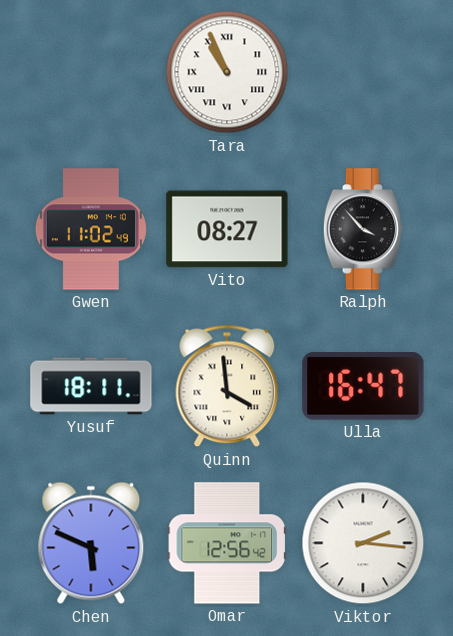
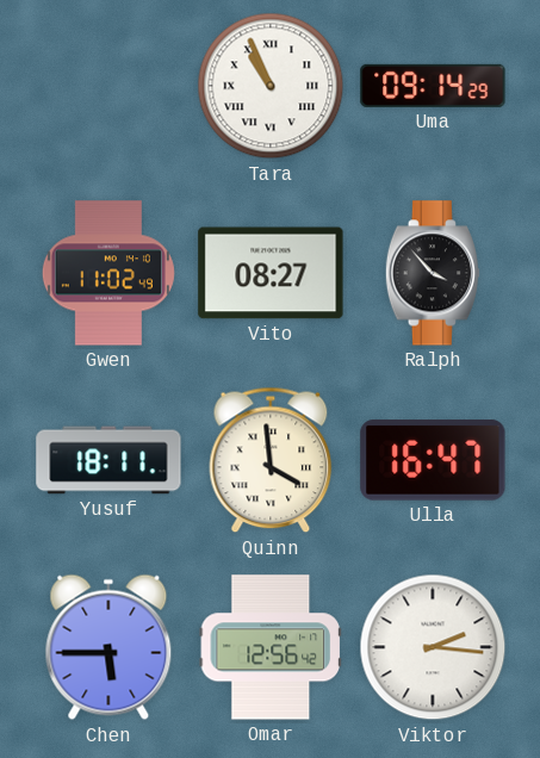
Uma: none -> 09:14
Chen: 5:49 -> 5:45
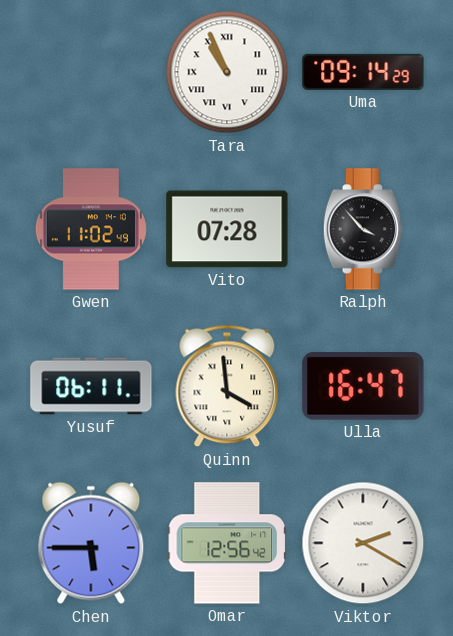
Vito: 08:27 -> 07:28
Yusuf: 18:11 -> 06:11
Viktor: 2:16 -> 2:20
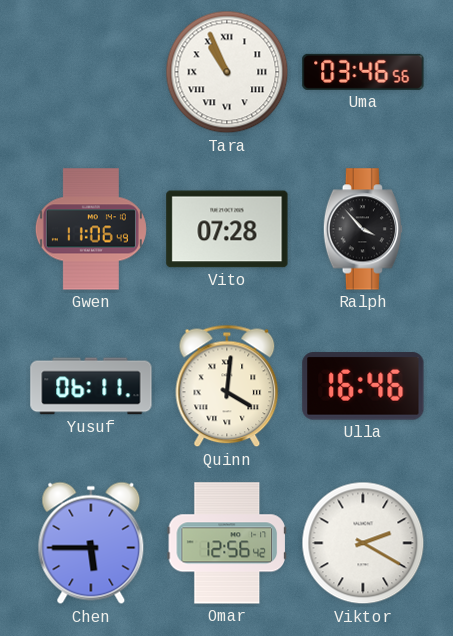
Uma: 09:14 -> 03:46
Gwen: 11:02 -> 11:06
Quinn: 3:59 -> 4:01
Ulla: 16:47 -> 16:46
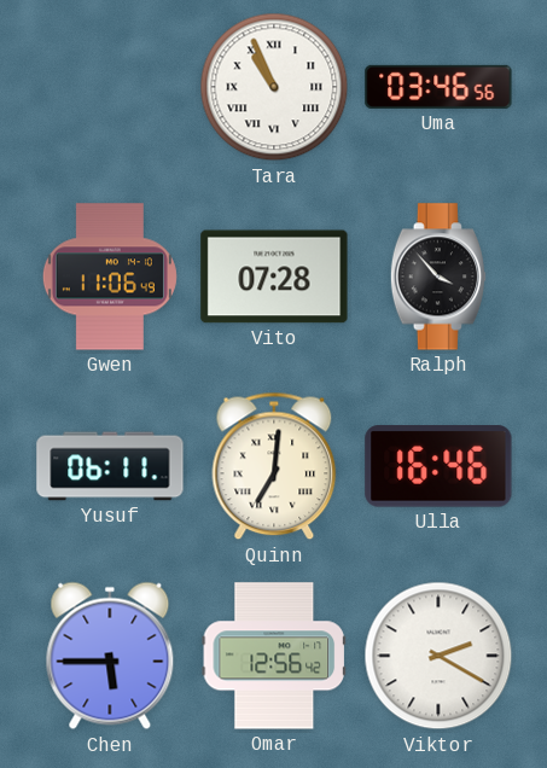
Quinn: 4:01 -> 7:01
